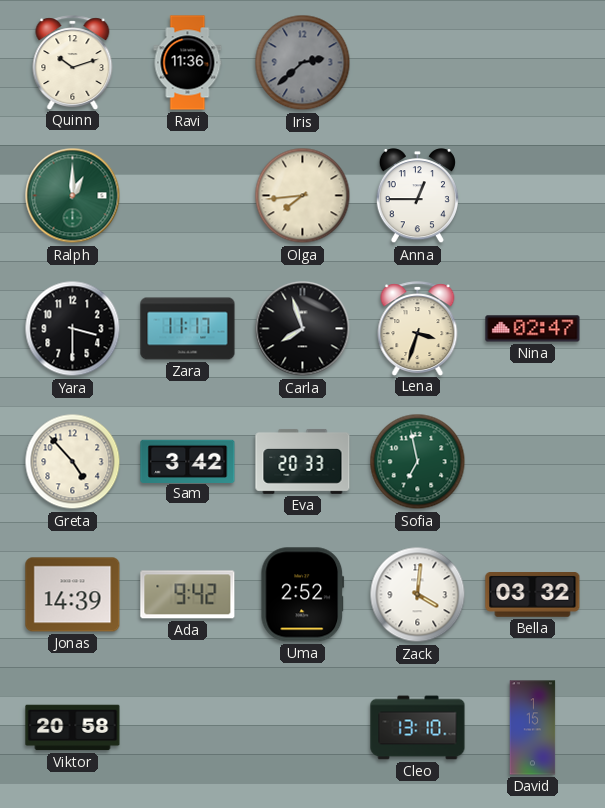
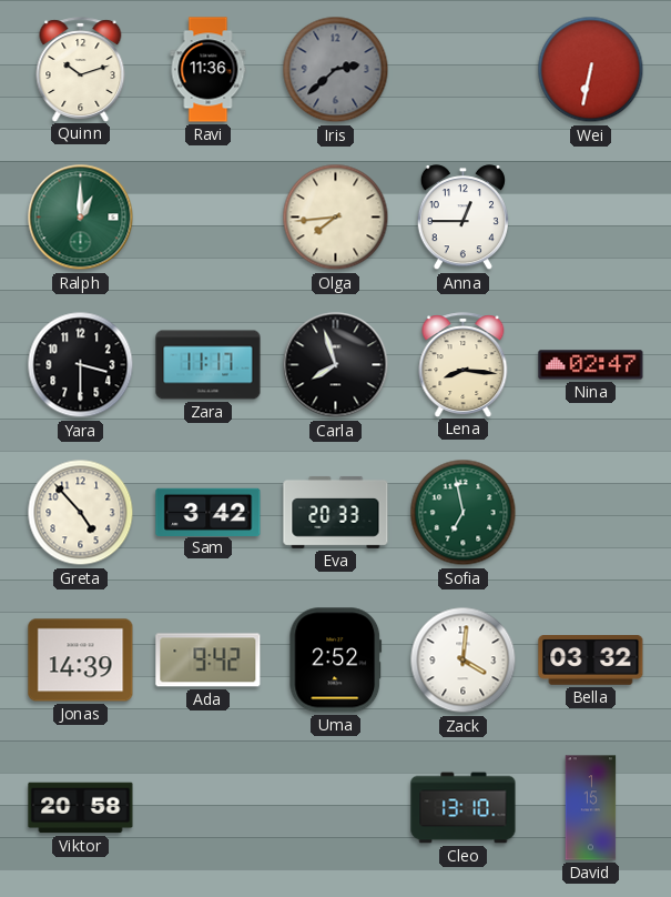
Wei: none -> 6:32
Lena: 3:33 -> 8:16
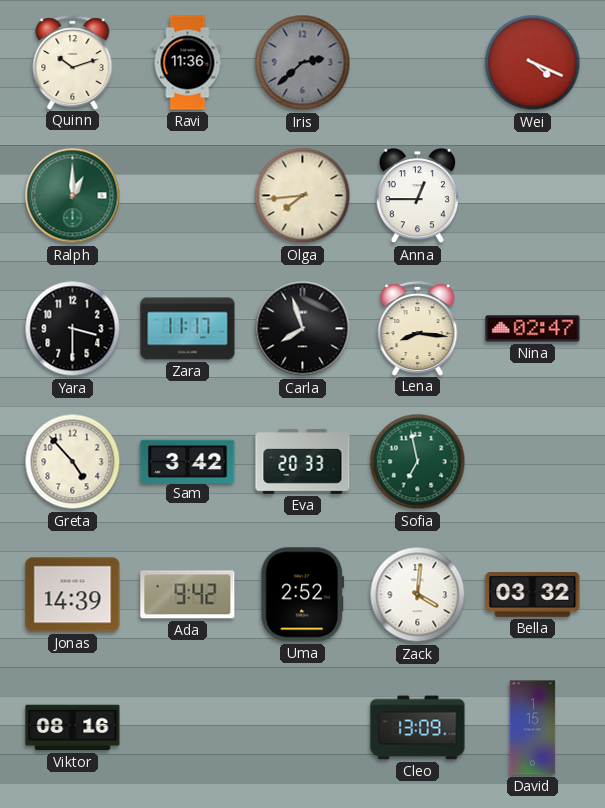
Wei: 6:32 -> 4:19
Viktor: 20:58 -> 08:16
Cleo: 13:10 -> 13:09
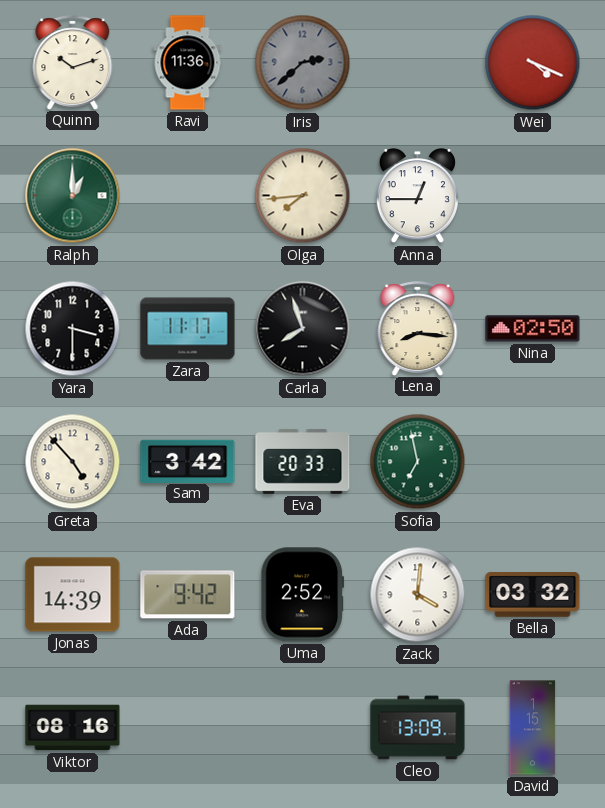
Nina: 02:47 -> 02:50
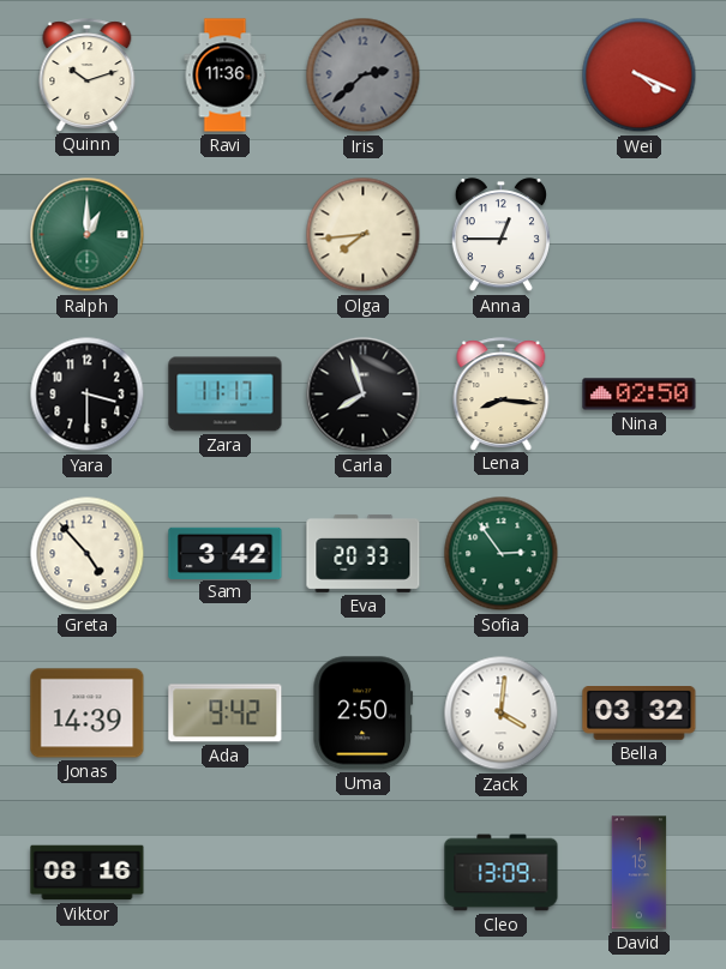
Sofia: 6:58 -> 2:54
Uma: 2:52 -> 2:50
